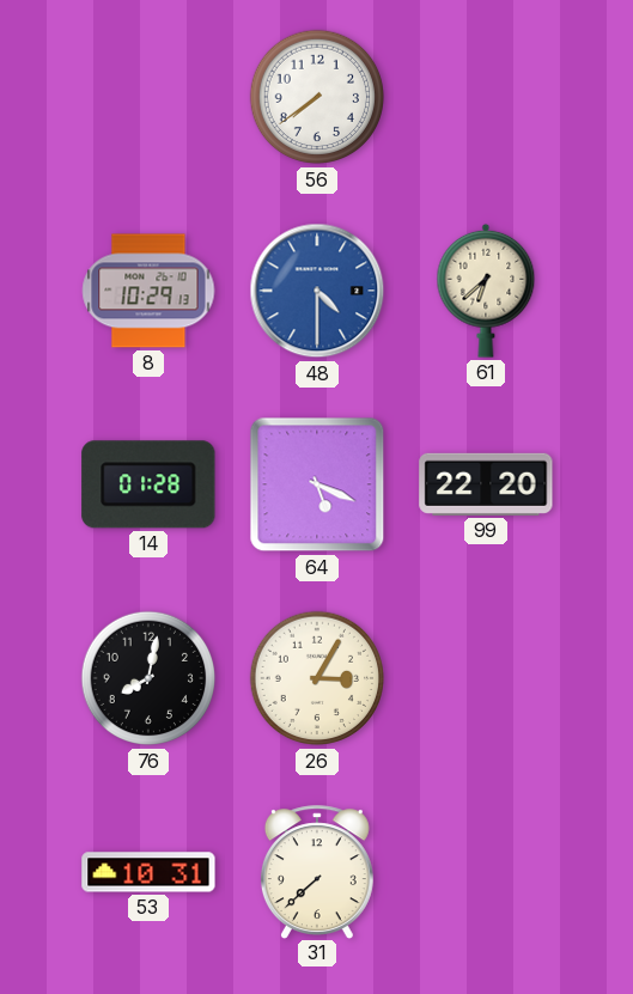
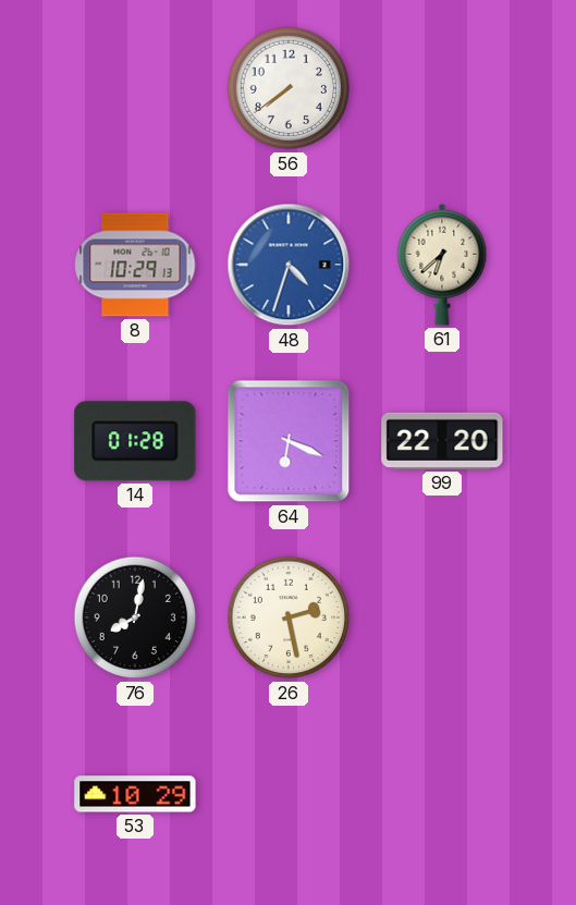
48: 4:30 -> 4:33
64: 5:19 -> 6:19
26: 3:05 -> 2:28
53: 10:31 -> 10:29
31: 7:38 -> none
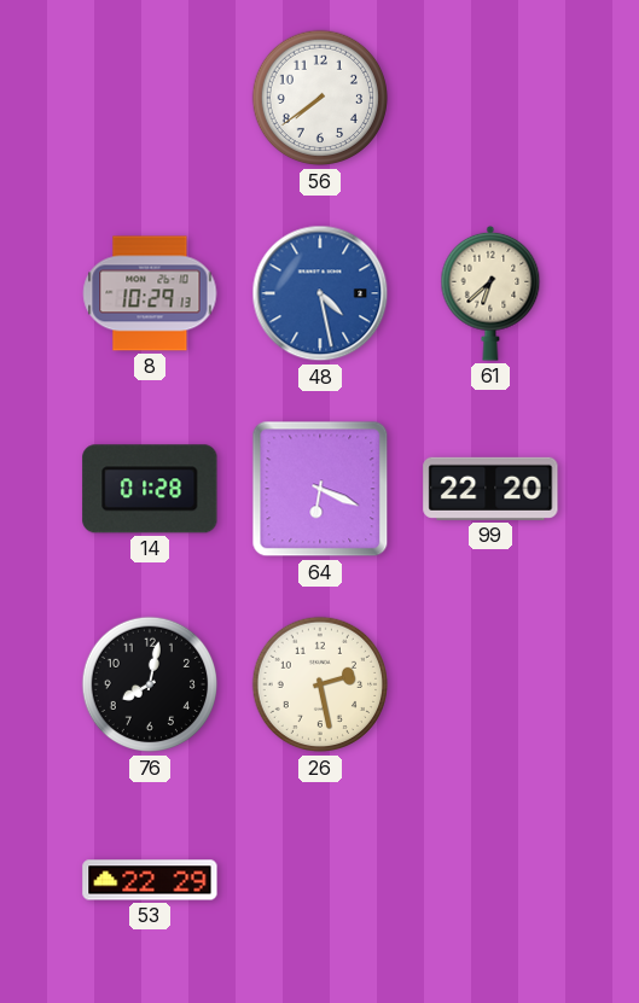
48: 4:33 -> 4:28
53: 10:29 -> 22:29
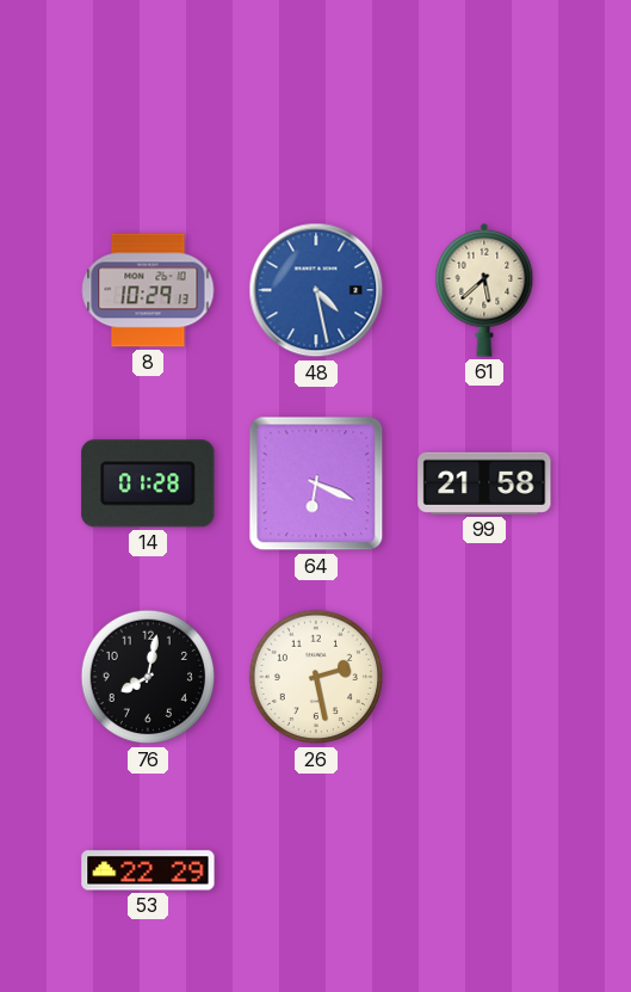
56: 7:39 -> none
61: 6:38 -> 5:38
99: 22:20 -> 21:58
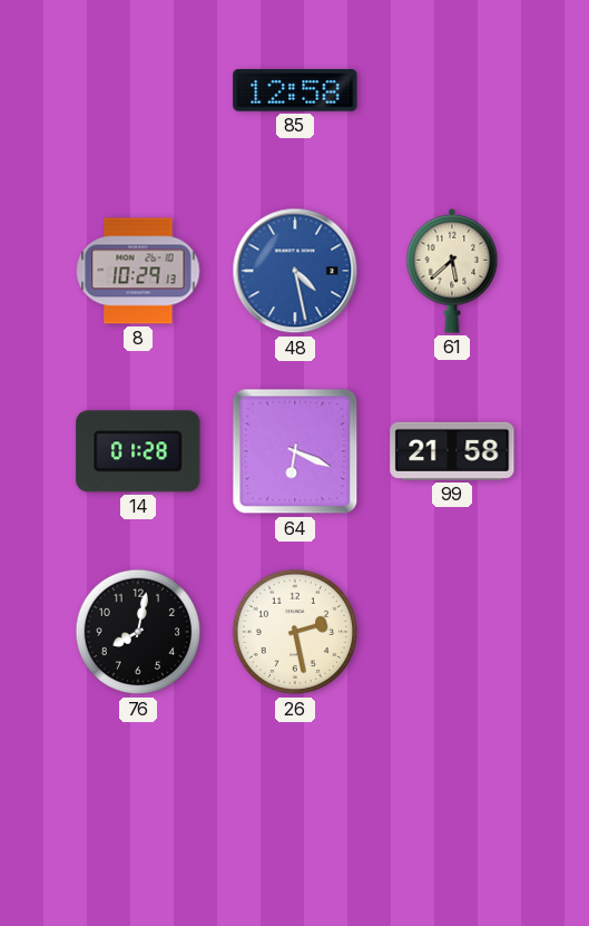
85: none -> 12:58
53: 22:29 -> none
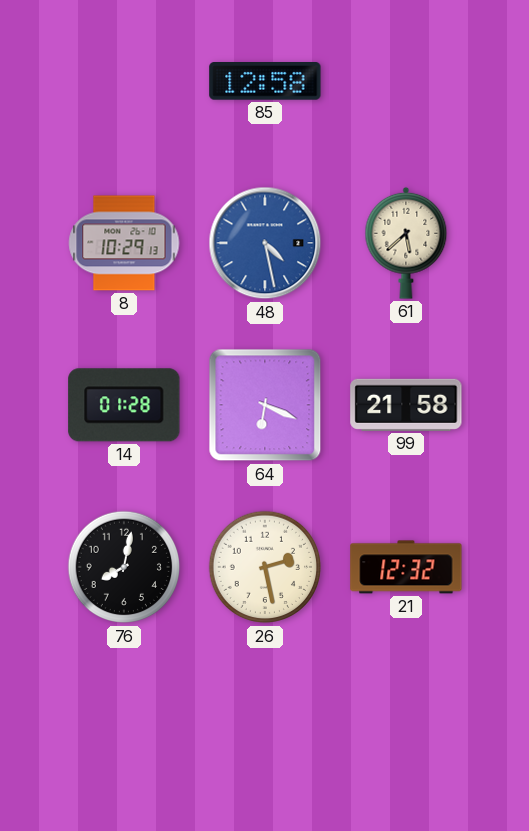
21: none -> 12:32
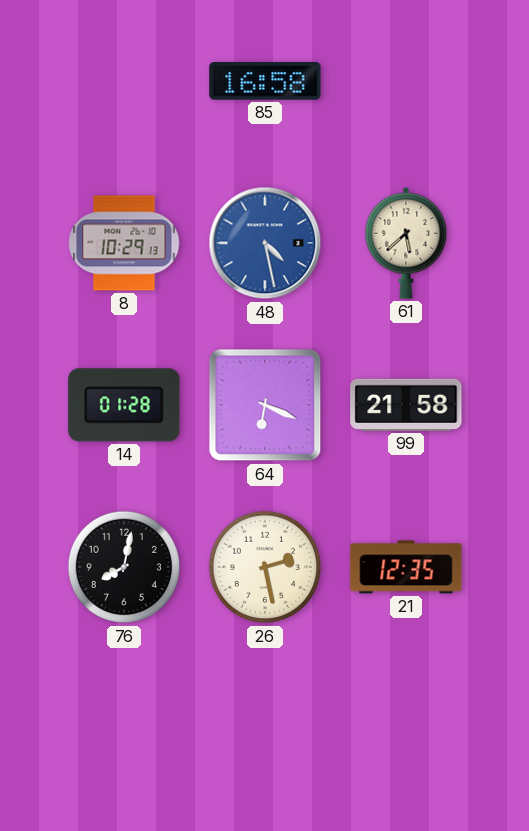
85: 12:58 -> 16:58
21: 12:32 -> 12:35
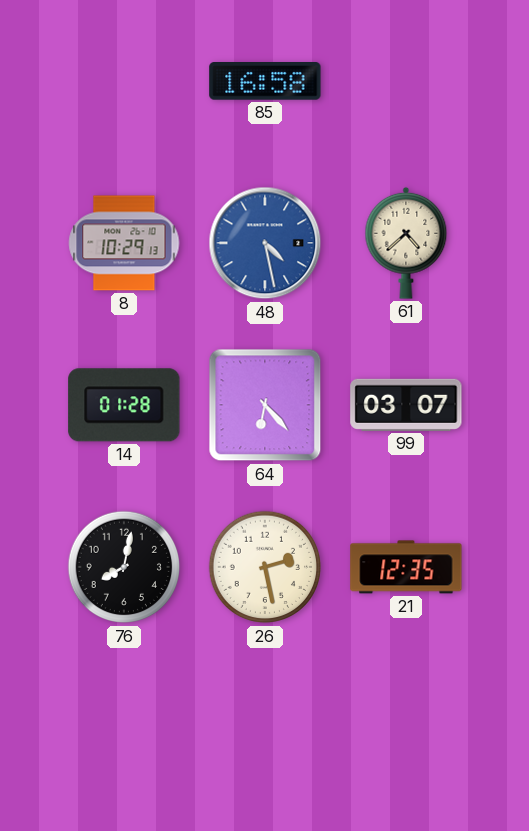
61: 5:38 -> 4:38
64: 6:19 -> 6:23
99: 21:58 -> 03:07
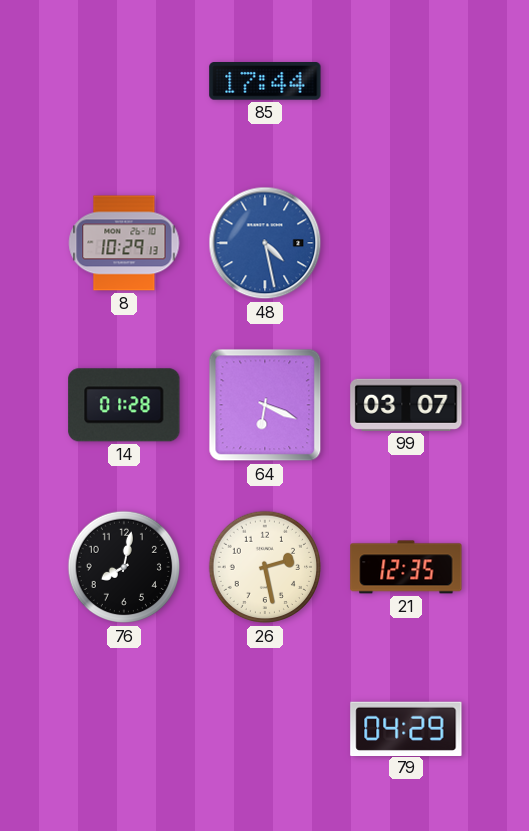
85: 16:58 -> 17:44
61: 4:38 -> none
64: 6:23 -> 6:19
79: none -> 04:29
